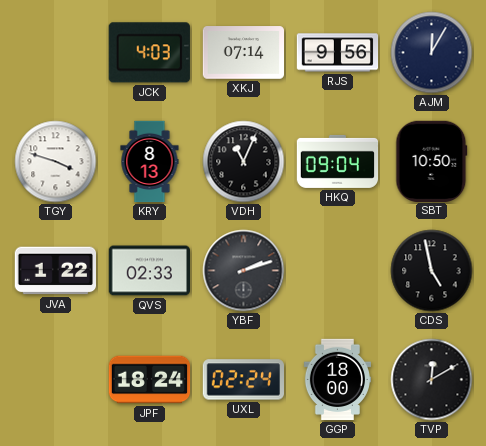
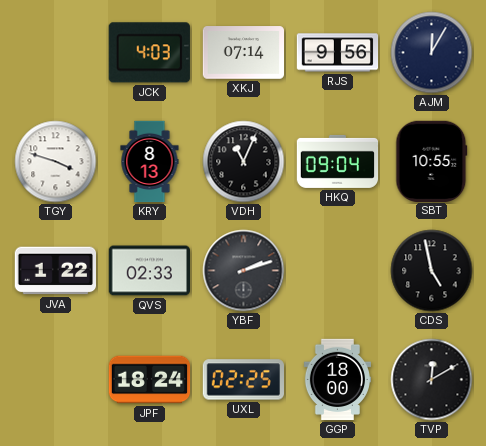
SBT: 10:50 -> 10:55
UXL: 02:24 -> 02:25
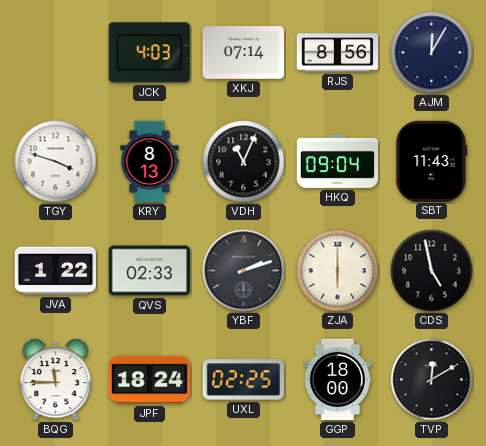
RJS: 9:56 -> 8:56
SBT: 10:55 -> 11:43
ZJA: none -> 6:00
BQG: none -> 11:45
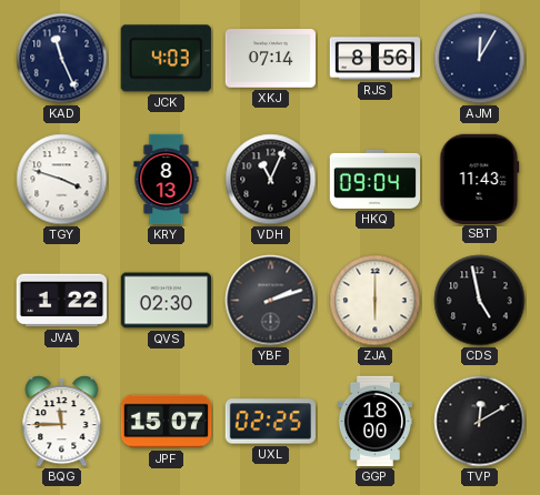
KAD: none -> 11:26
QVS: 02:33 -> 02:30
JPF: 18:24 -> 15:07
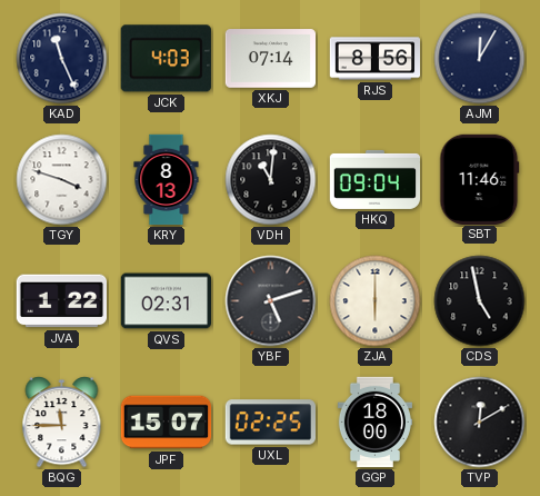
VDH: 11:04 -> 11:01
SBT: 11:43 -> 11:46
QVS: 02:30 -> 02:31
YBF: 2:12 -> 5:12
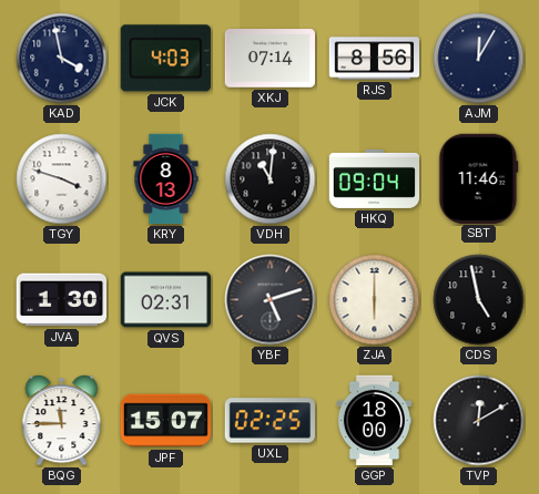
KAD: 11:26 -> 3:58
JVA: 1:22 -> 1:30
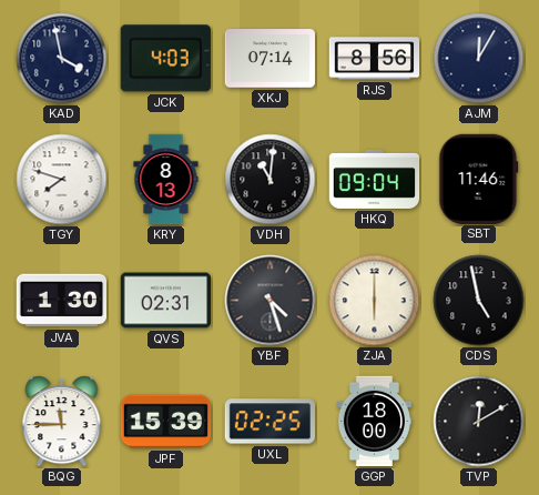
TGY: 3:48 -> 7:48
YBF: 5:12 -> 4:27
JPF: 15:07 -> 15:39
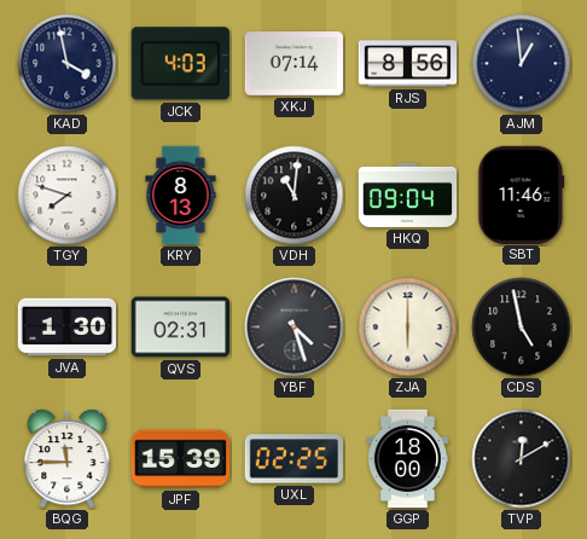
AJM: 12:05 -> 12:59
